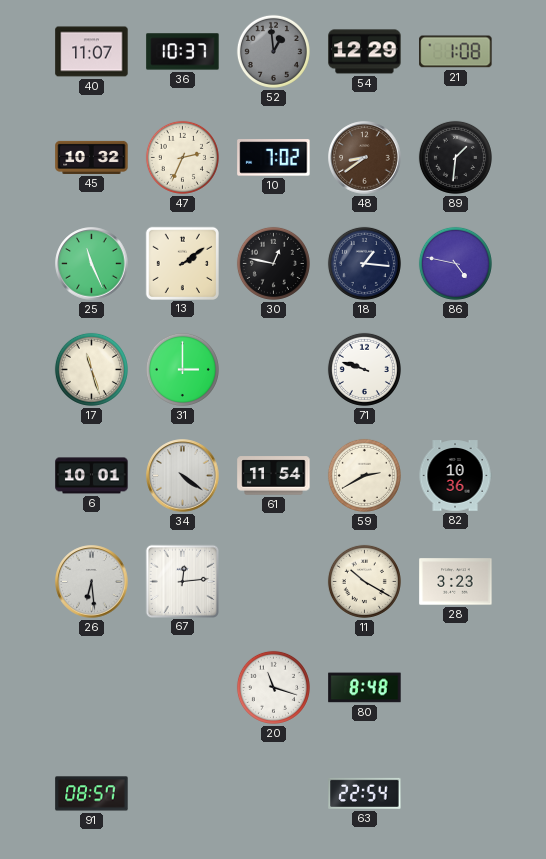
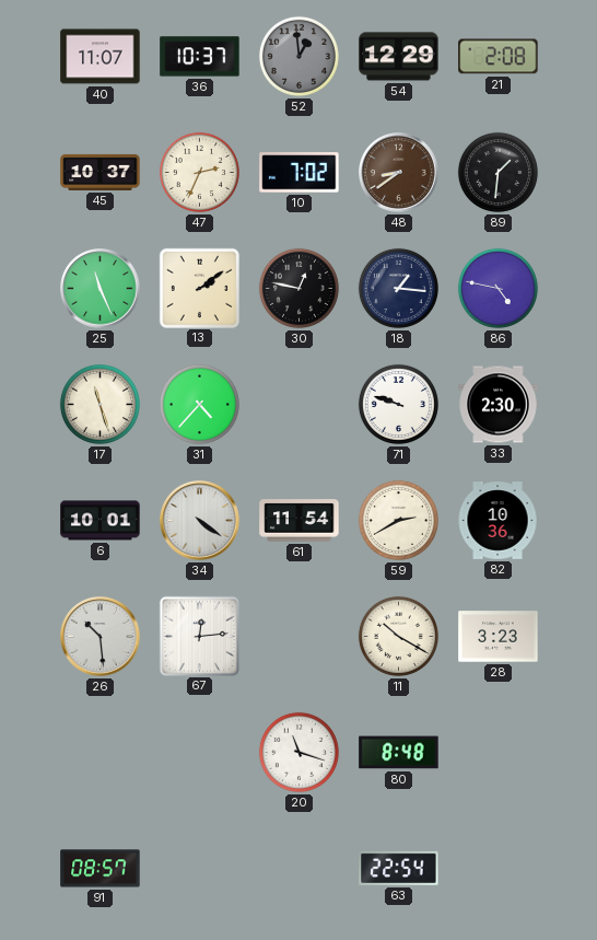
21: 1:08 -> 2:08
45: 10:32 -> 10:37
31: 3:00 -> 4:37
33: none -> 2:30
26: 6:29 -> 10:29
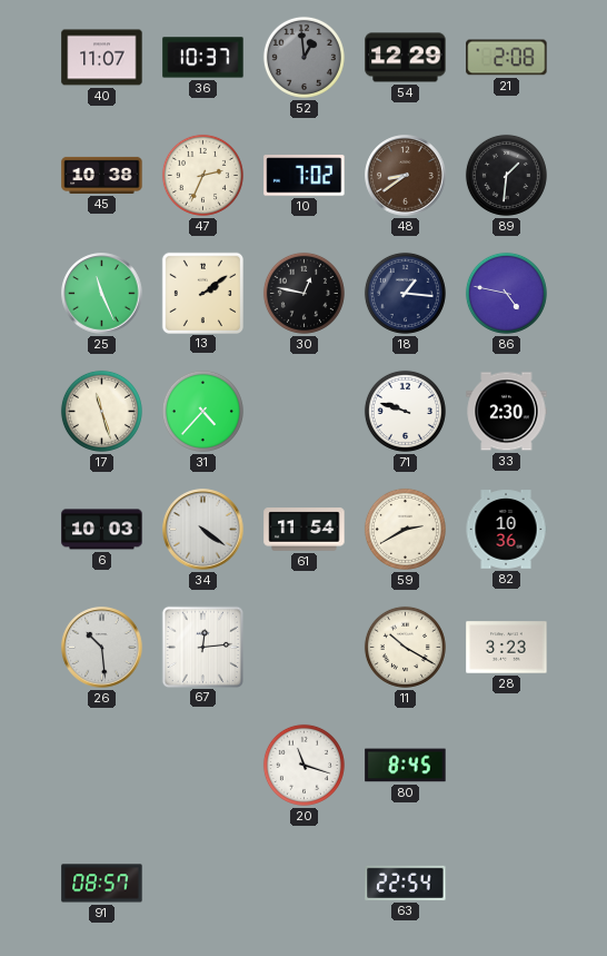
45: 10:37 -> 10:38
6: 10:01 -> 10:03
80: 8:48 -> 8:45
